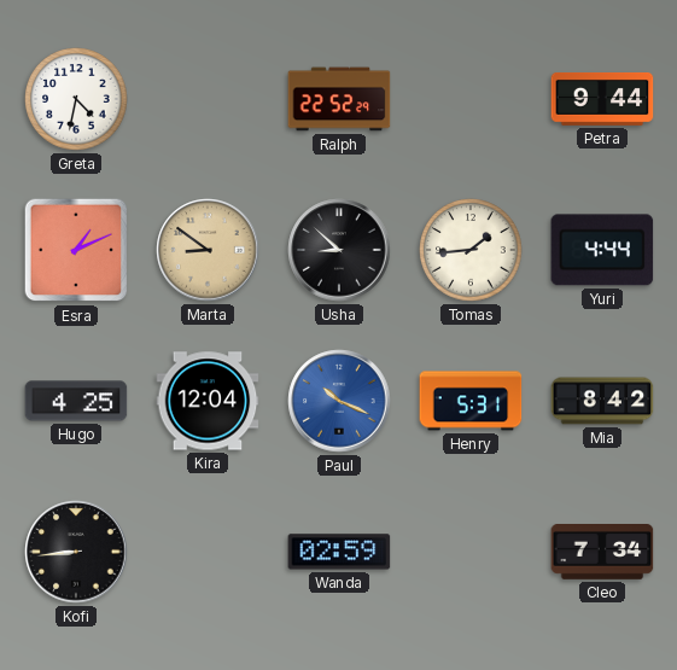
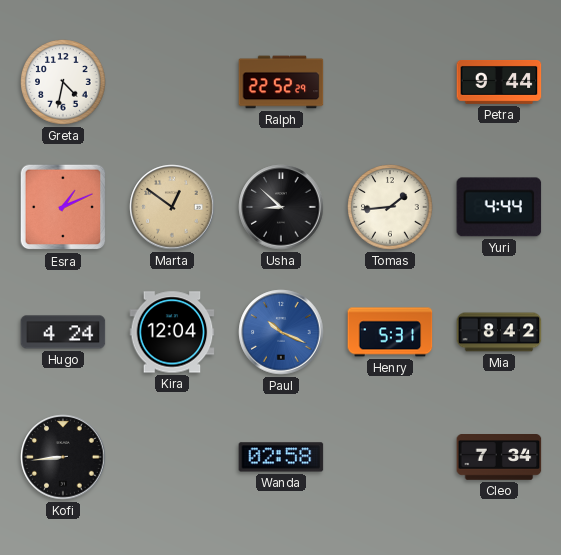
Marta: 8:51 -> 12:51
Hugo: 4:25 -> 4:24
Wanda: 02:59 -> 02:58
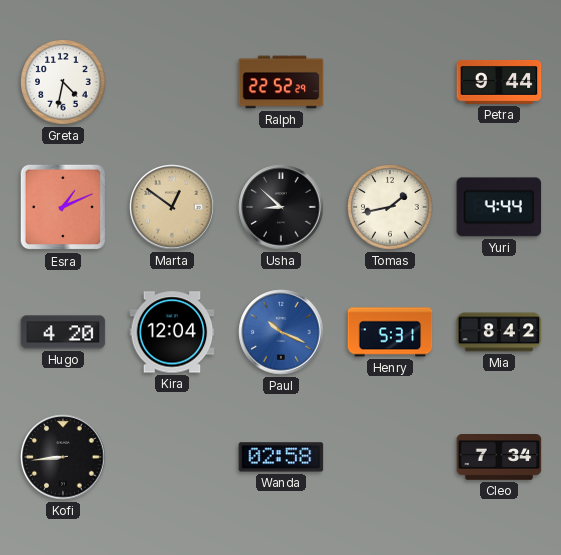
Tomas: 1:44 -> 1:43
Hugo: 4:24 -> 4:20
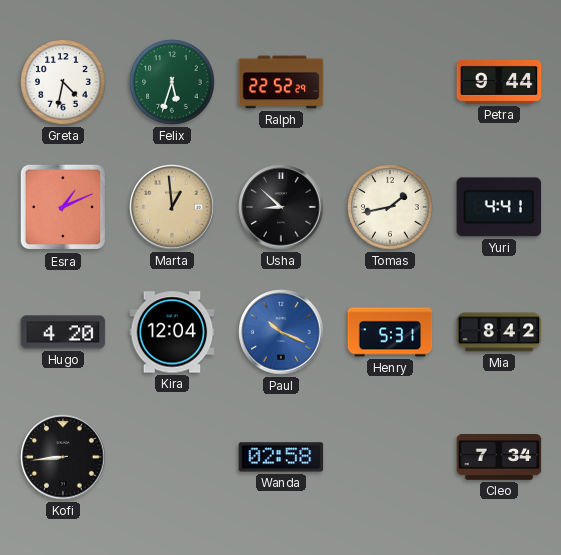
Felix: none -> 5:33
Marta: 12:51 -> 12:59
Yuri: 4:44 -> 4:41
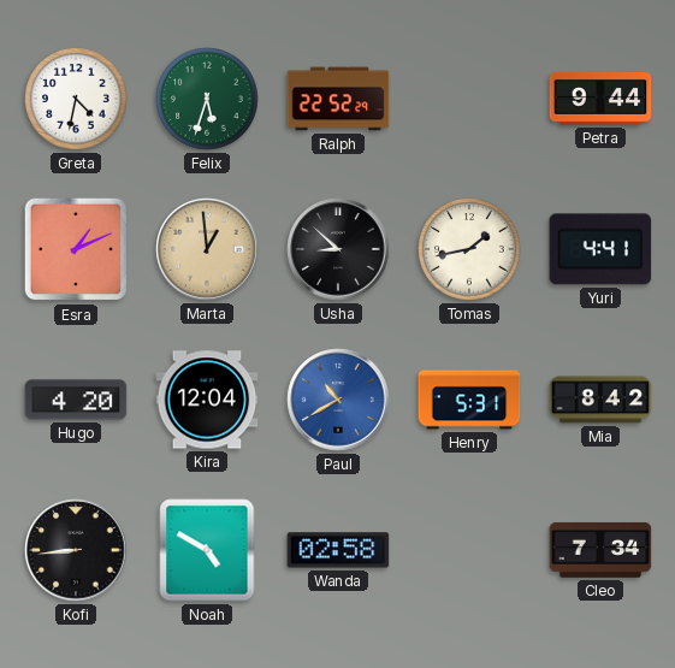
Paul: 10:19 -> 10:40
Noah: none -> 4:50
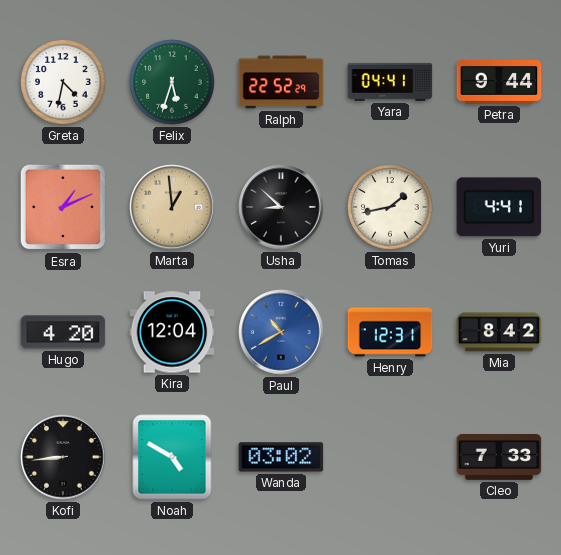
Yara: none -> 04:41
Henry: 5:31 -> 12:31
Wanda: 02:58 -> 03:02
Cleo: 7:34 -> 7:33
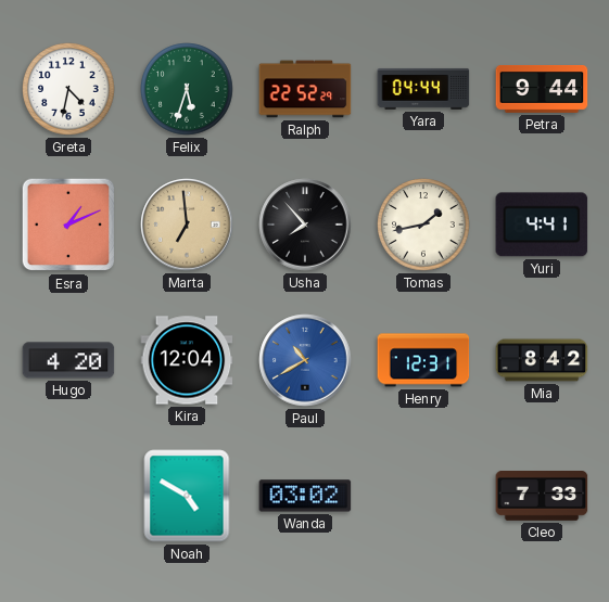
Yara: 04:41 -> 04:44
Marta: 12:59 -> 6:59
Usha: 8:52 -> 7:53
Kofi: 8:44 -> none
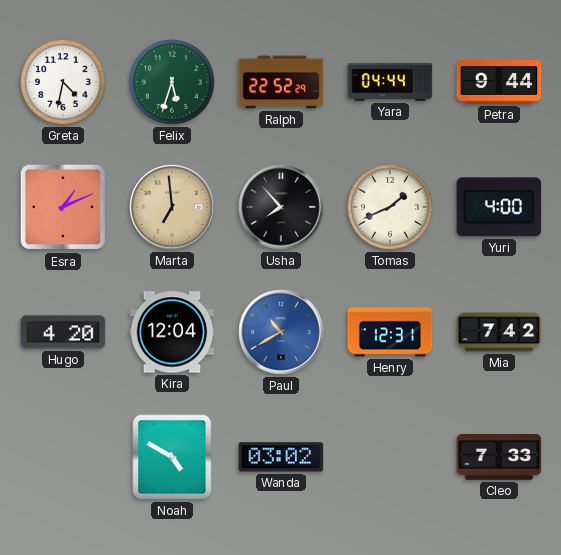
Tomas: 1:43 -> 1:41
Yuri: 4:41 -> 4:00
Mia: 8:42 -> 7:42
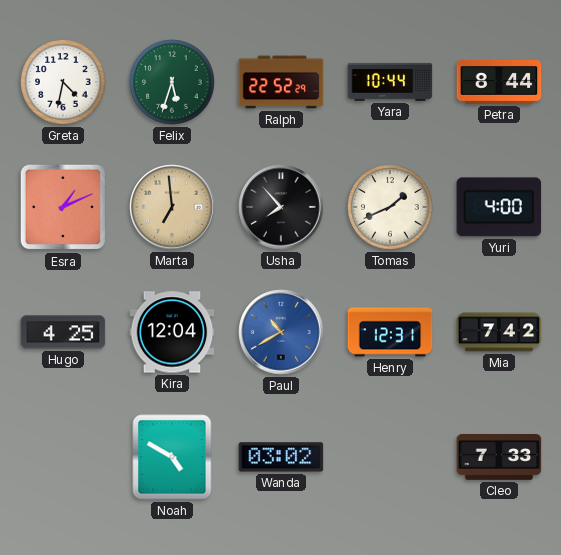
Yara: 04:44 -> 10:44
Petra: 9:44 -> 8:44
Hugo: 4:20 -> 4:25
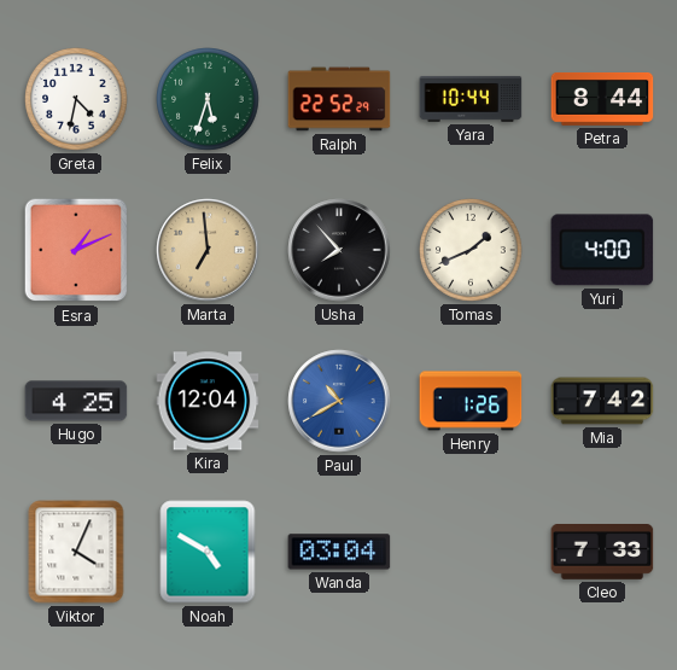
Henry: 12:31 -> 1:26
Viktor: none -> 4:04
Wanda: 03:02 -> 03:04
